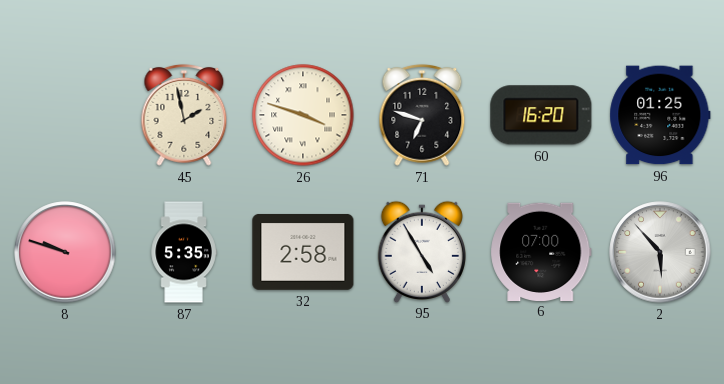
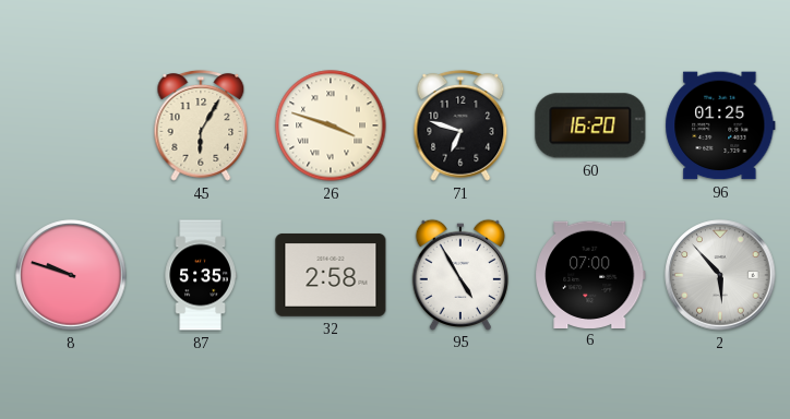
45: 1:58 -> 6:05
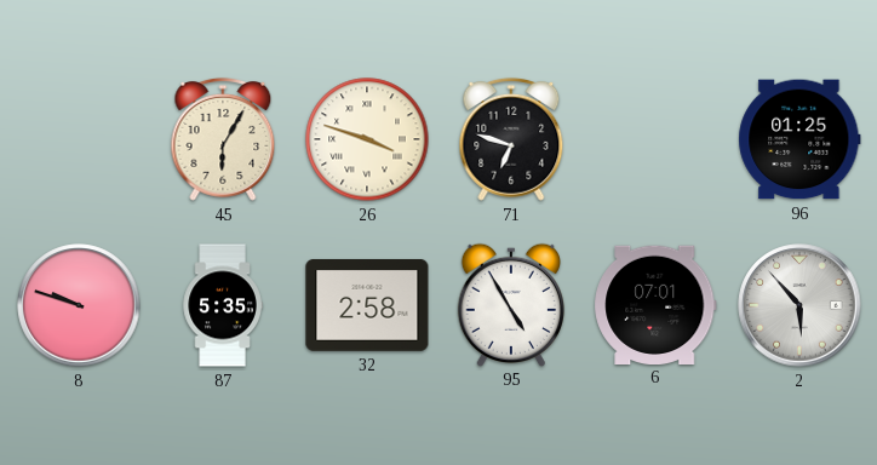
60: 16:20 -> none
6: 07:00 -> 07:01
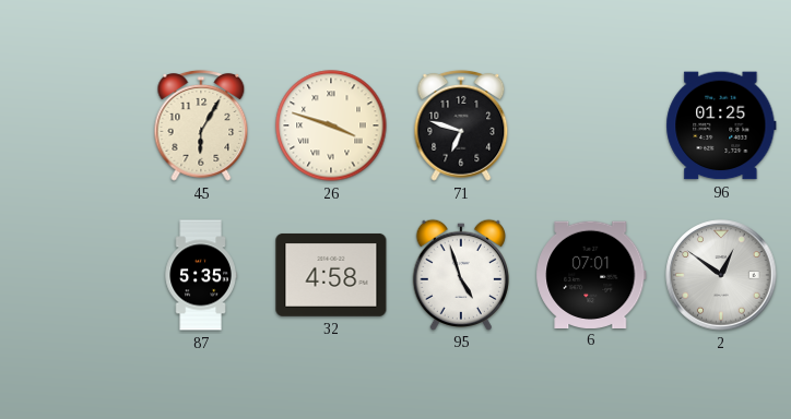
8: 9:48 -> none
32: 2:58 -> 4:58
95: 4:55 -> 4:57
2: 5:53 -> 12:51
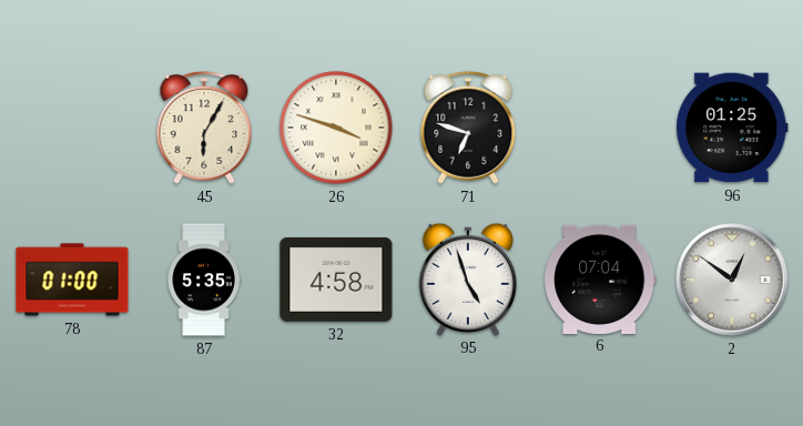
78: none -> 01:00
6: 07:01 -> 07:04
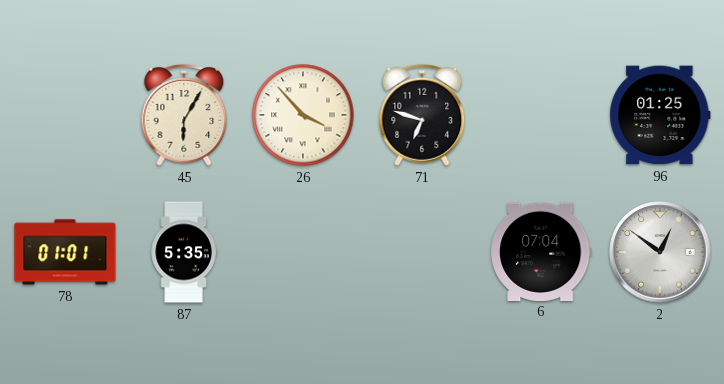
26: 3:48 -> 3:53
78: 01:00 -> 01:01
32: 4:58 -> none
95: 4:57 -> none
